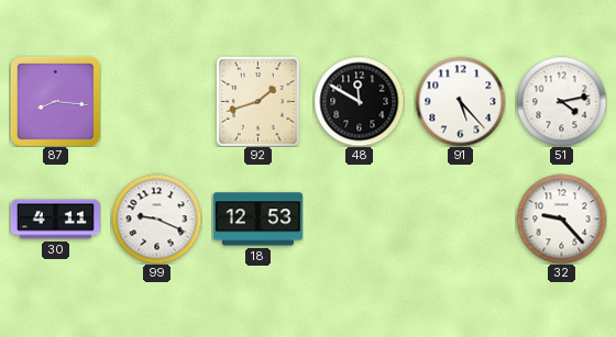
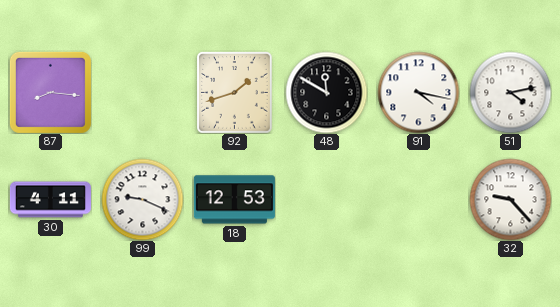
91: 5:23 -> 4:17
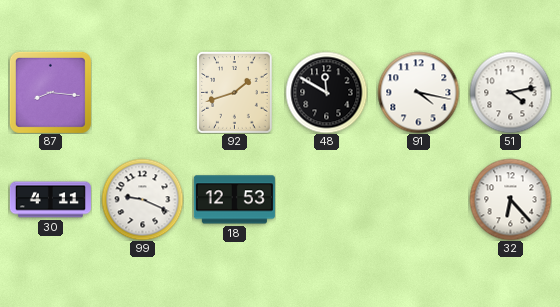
32: 9:23 -> 6:23
